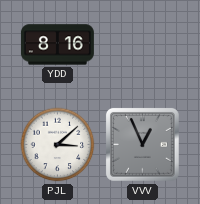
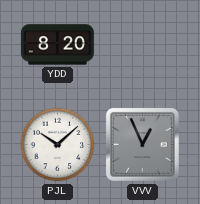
YDD: 8:16 -> 8:20
PJL: 3:08 -> 10:08
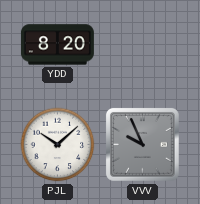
VVV: 12:56 -> 9:56
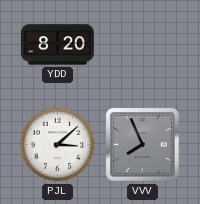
PJL: 10:08 -> 3:08
VVV: 9:56 -> 7:56
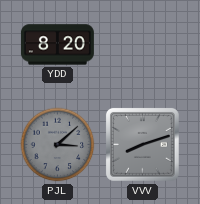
PJL dial: white -> grey
VVV: 7:56 -> 8:12
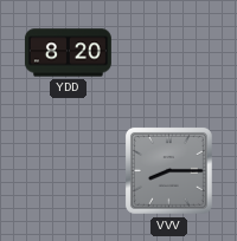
PJL: 3:08 -> none
VVV: 8:12 -> 8:15
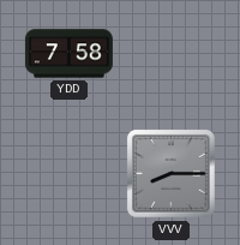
YDD: 8:20 -> 7:58
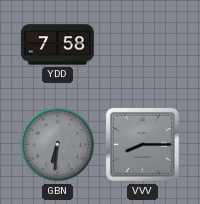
GBN: none -> 6:31
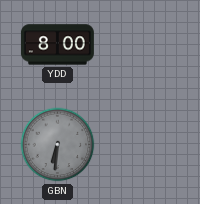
YDD: 7:58 -> 8:00
VVV: 8:15 -> none
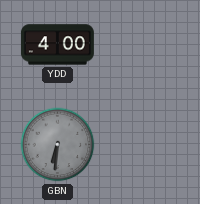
YDD: 8:00 -> 4:00
